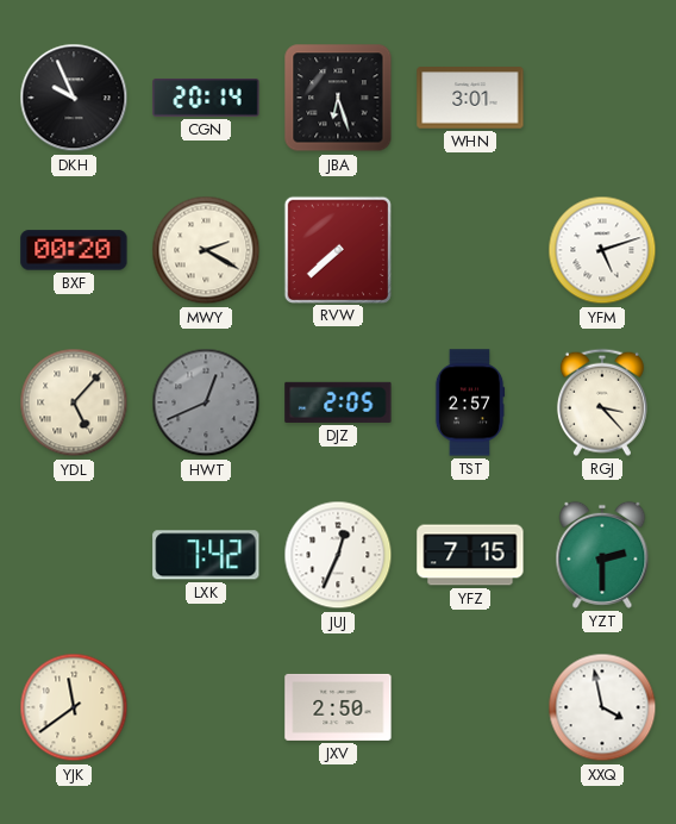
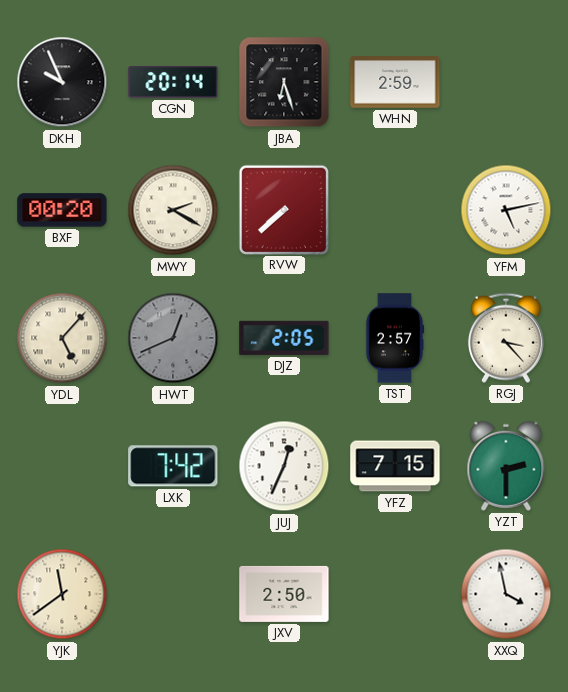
WHN: 3:01 -> 2:59
YFM: 5:12 -> 5:13
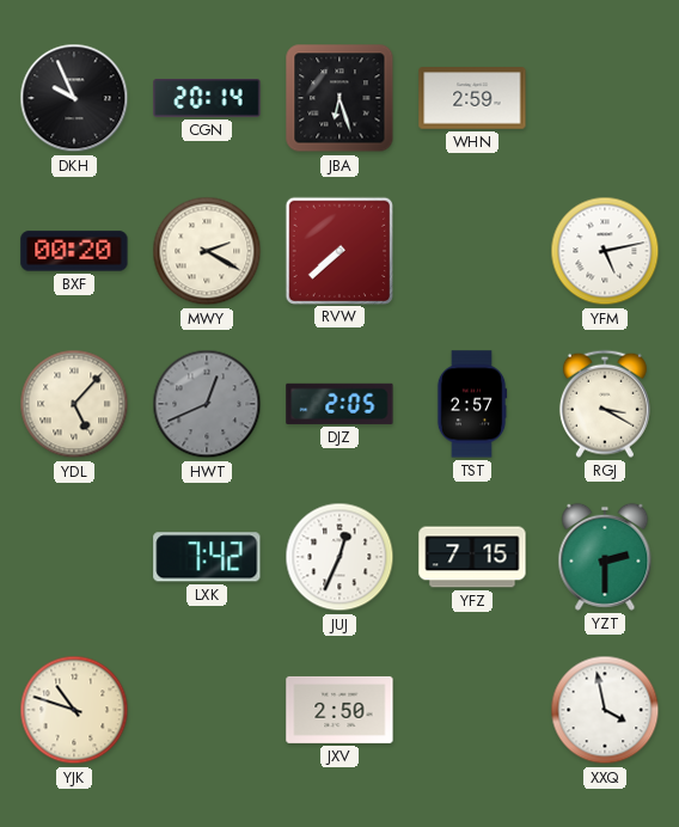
RGJ: 3:23 -> 3:20
YJK: 11:39 -> 10:48
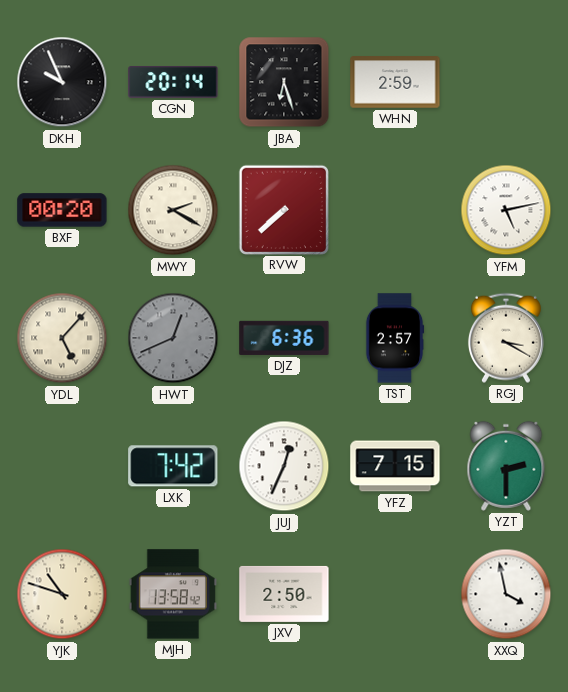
DJZ: 2:05 -> 6:36
MJH: none -> 13:58
